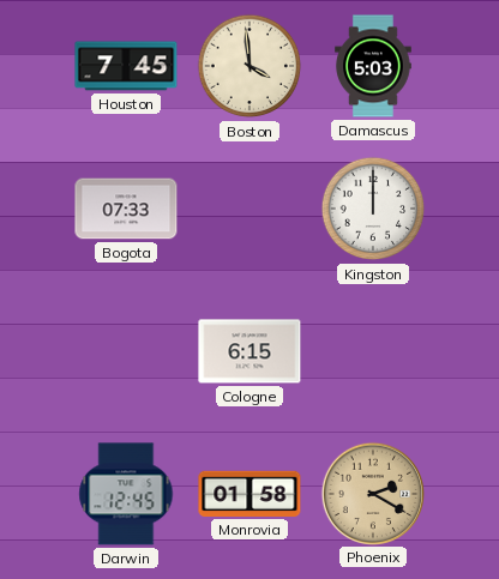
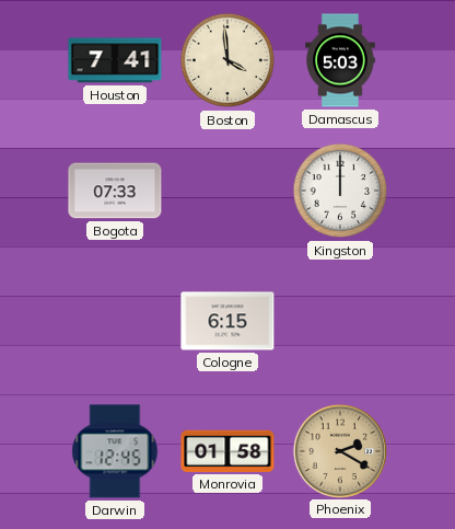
Houston: 7:45 -> 7:41
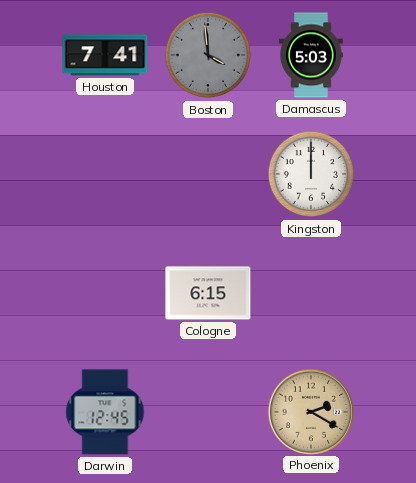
Boston dial: cream -> grey
Bogota: 07:33 -> none
Monrovia: 01:58 -> none
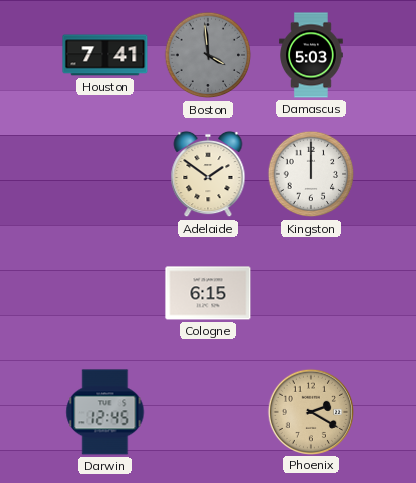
Adelaide: none -> 1:51
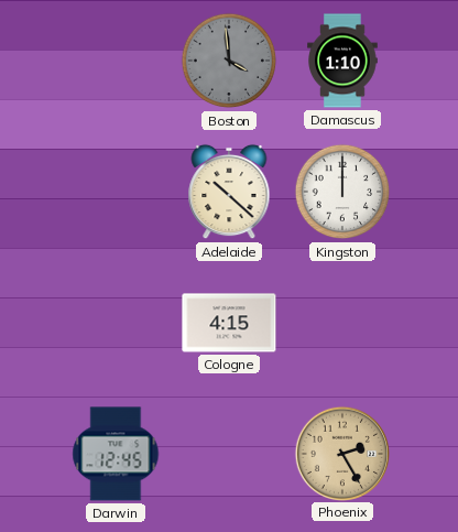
Houston: 7:41 -> none
Damascus: 5:03 -> 1:10
Adelaide: 1:51 -> 10:22
Cologne: 6:15 -> 4:15
Phoenix: 2:20 -> 2:25
